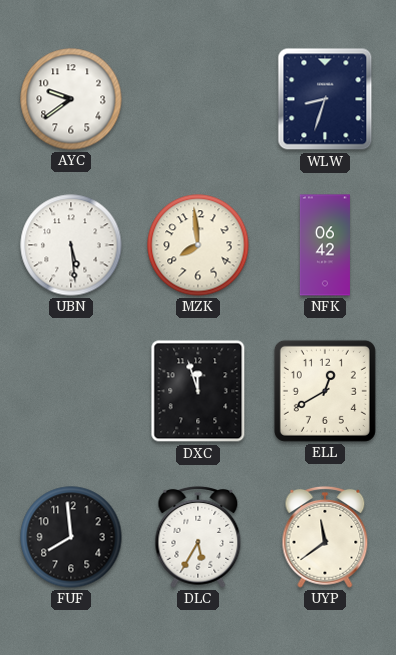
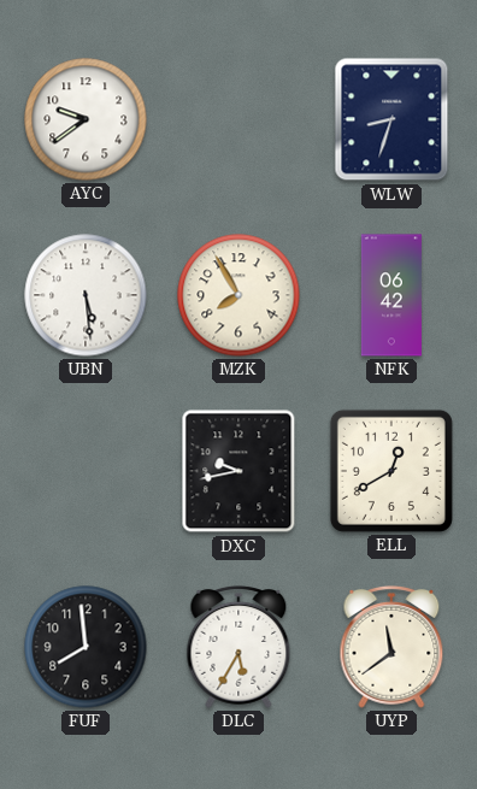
MZK: 7:59 -> 7:55
DXC: 11:57 -> 9:43
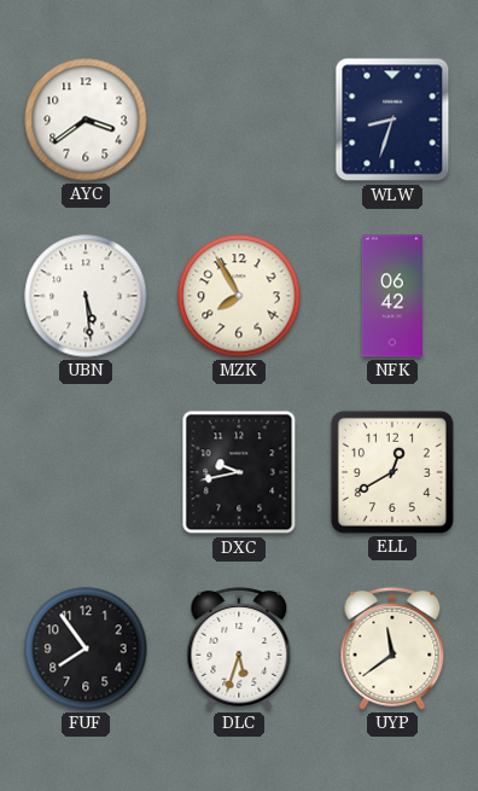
AYC: 9:39 -> 3:39
FUF: 7:59 -> 7:54
DLC: 5:35 -> 5:33
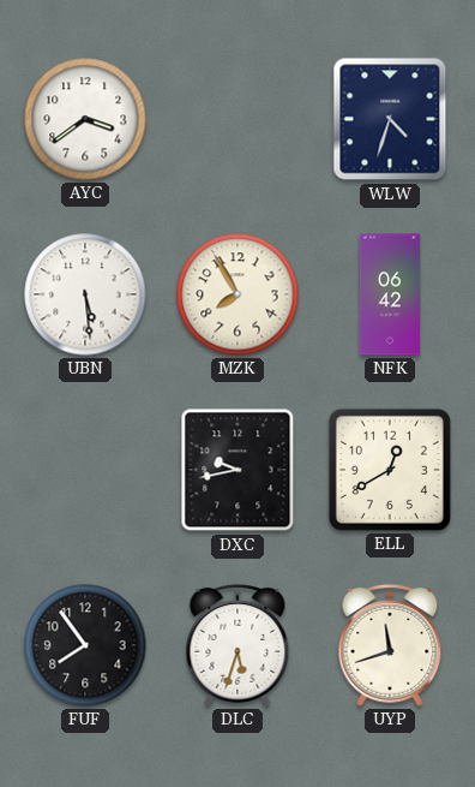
WLW: 8:33 -> 4:33
UYP: 11:39 -> 11:42
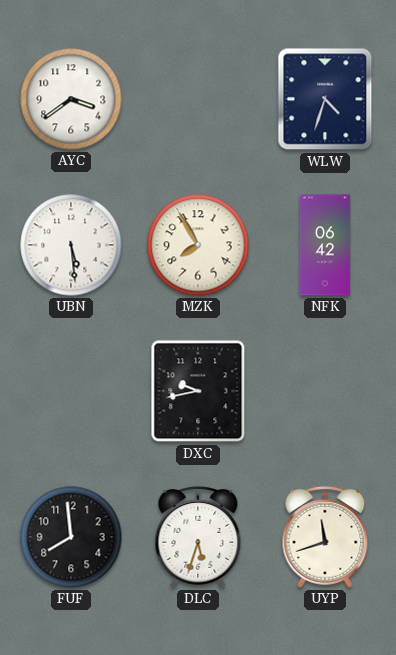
ELL: 12:40 -> none
FUF: 7:54 -> 7:59
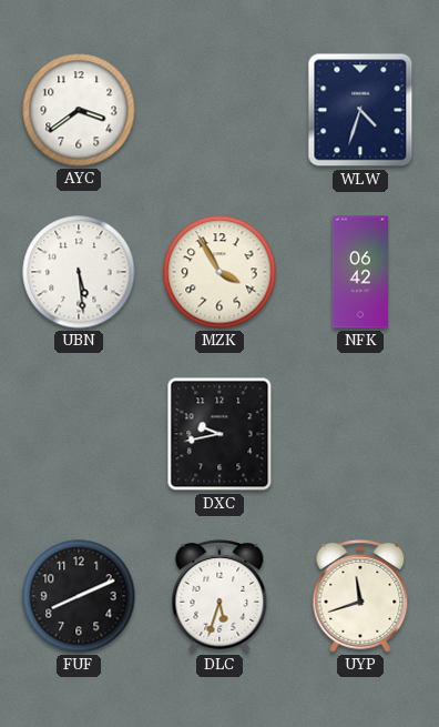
MZK: 7:55 -> 3:55
FUF: 7:59 -> 8:11
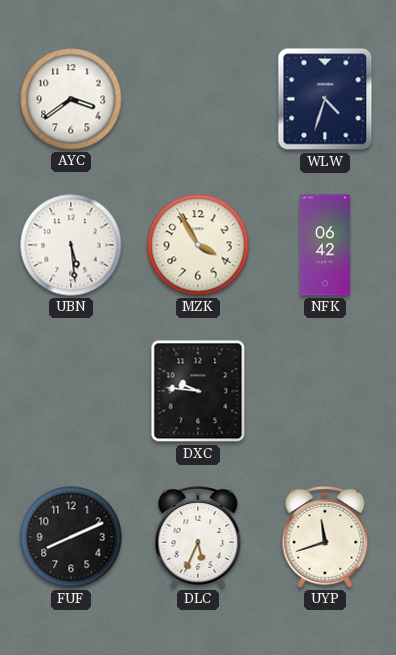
DXC: 9:43 -> 9:46
DLC: 5:33 -> 5:34
